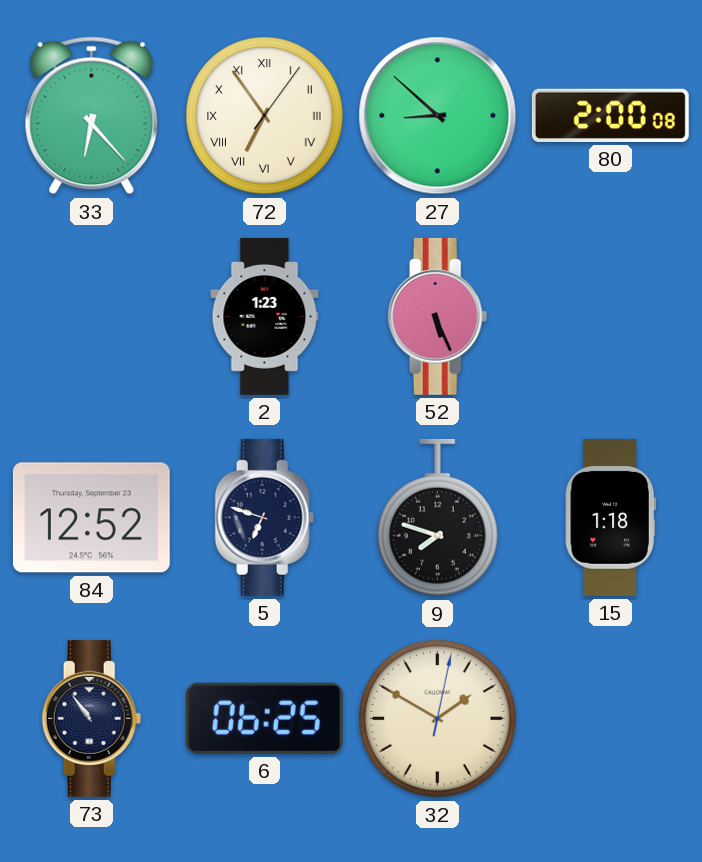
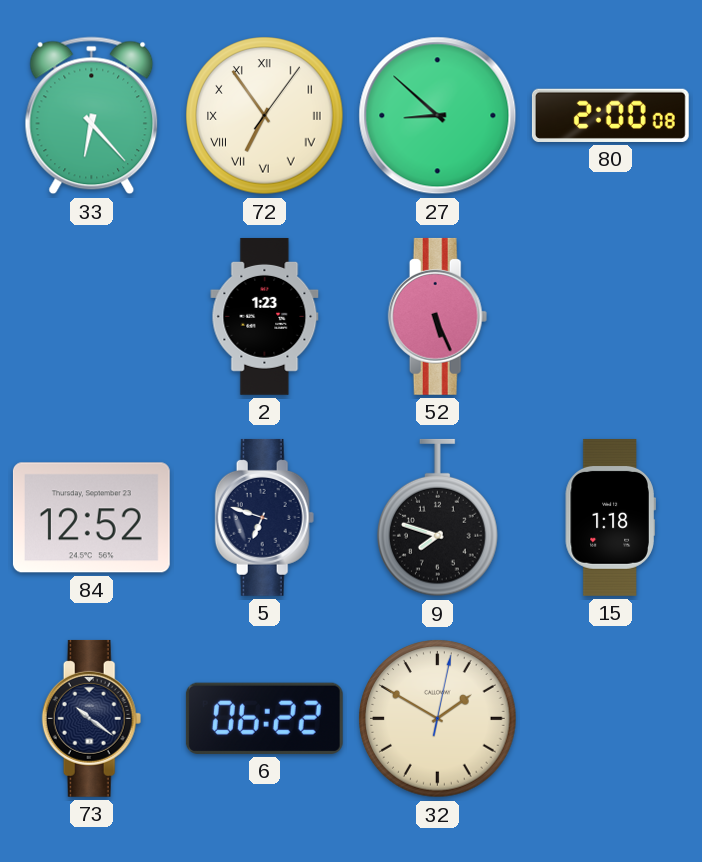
73: 10:54 -> 10:21
6: 06:25 -> 06:22
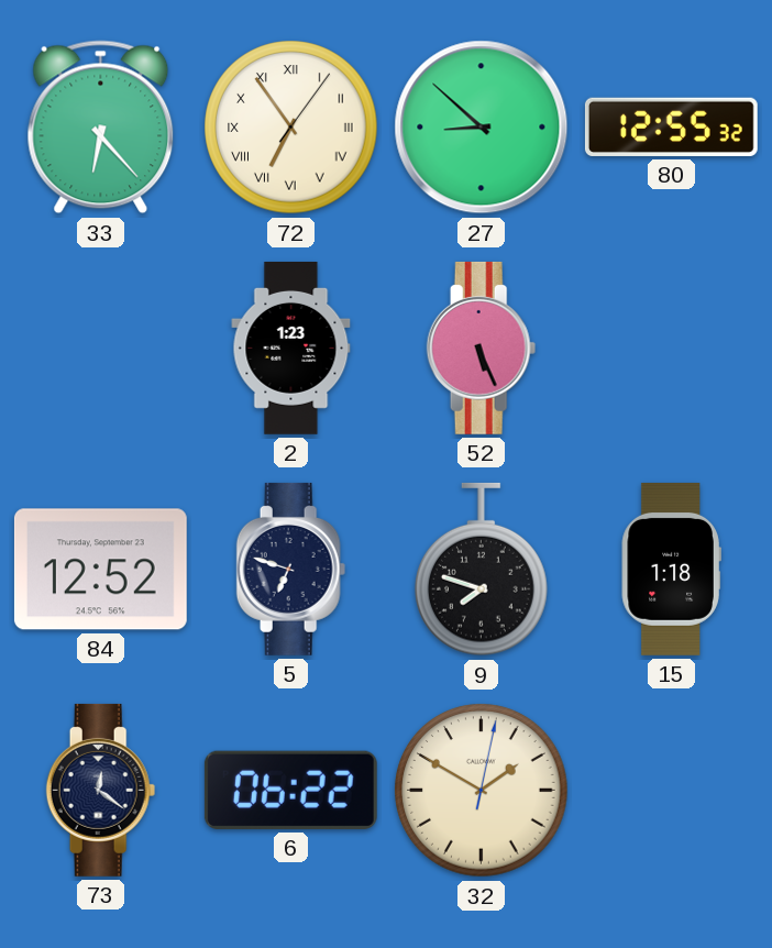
80: 2:00 -> 12:55
73: 10:21 -> 12:21
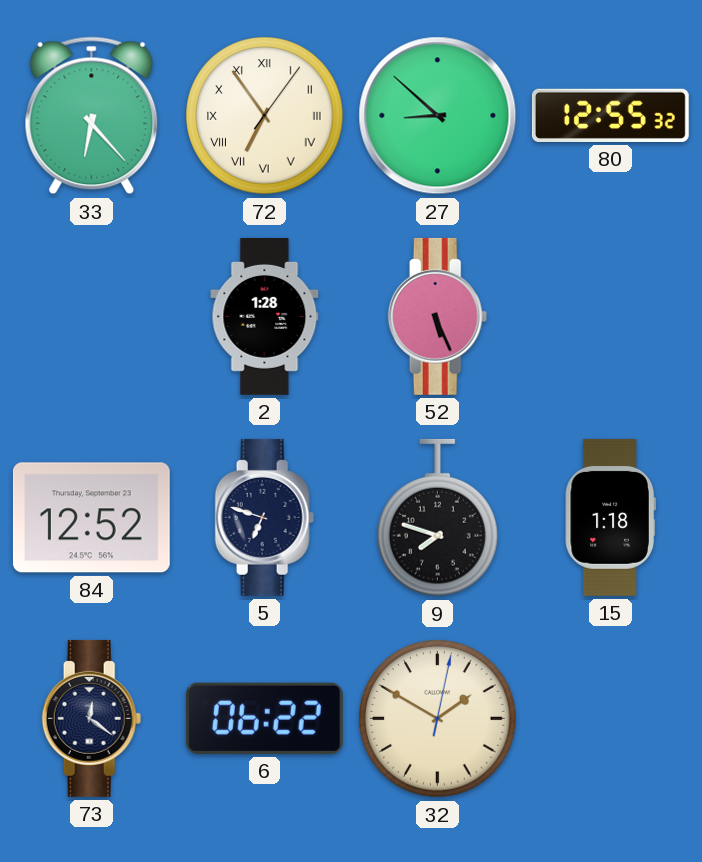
2: 1:23 -> 1:28
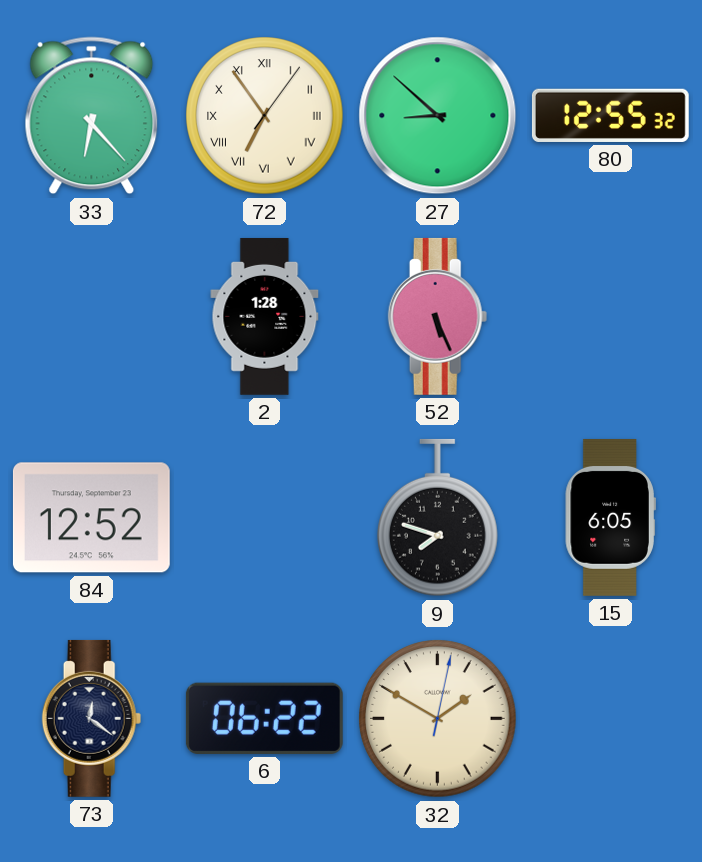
5: 6:48 -> none
15: 1:18 -> 6:05
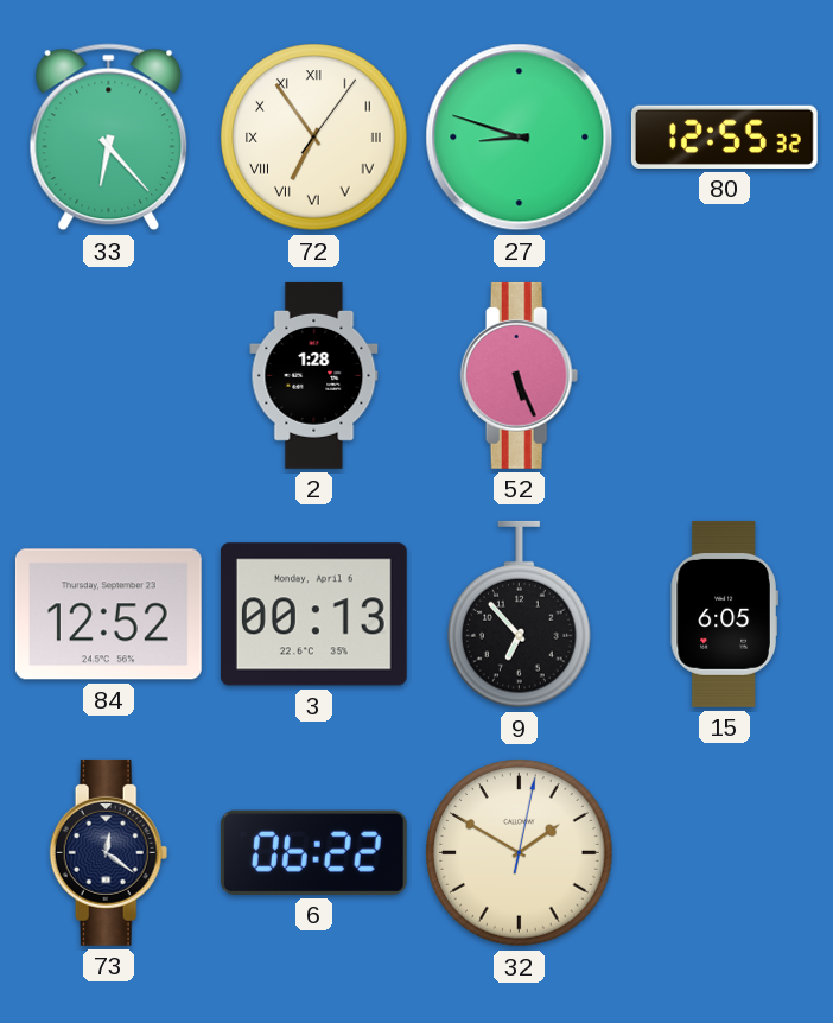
27: 8:52 -> 8:48
3: none -> 00:13
9: 7:48 -> 6:53
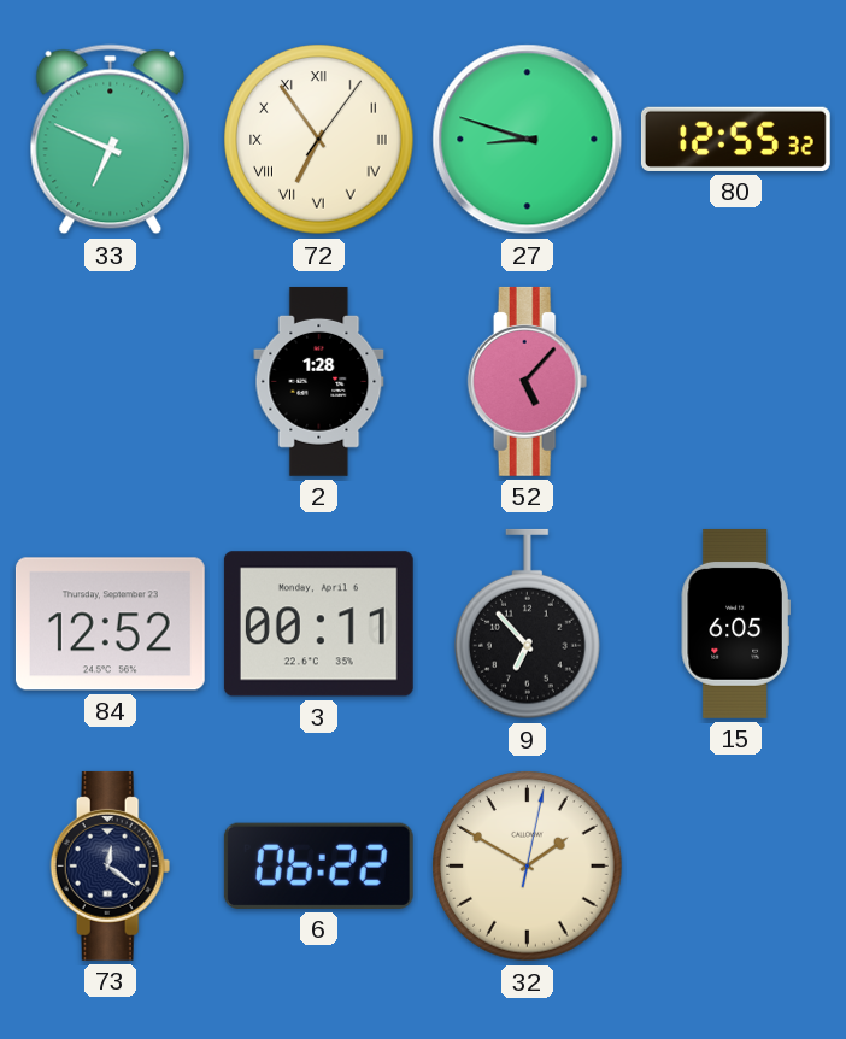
33: 6:23 -> 6:49
52: 5:26 -> 5:07
3: 00:13 -> 00:11
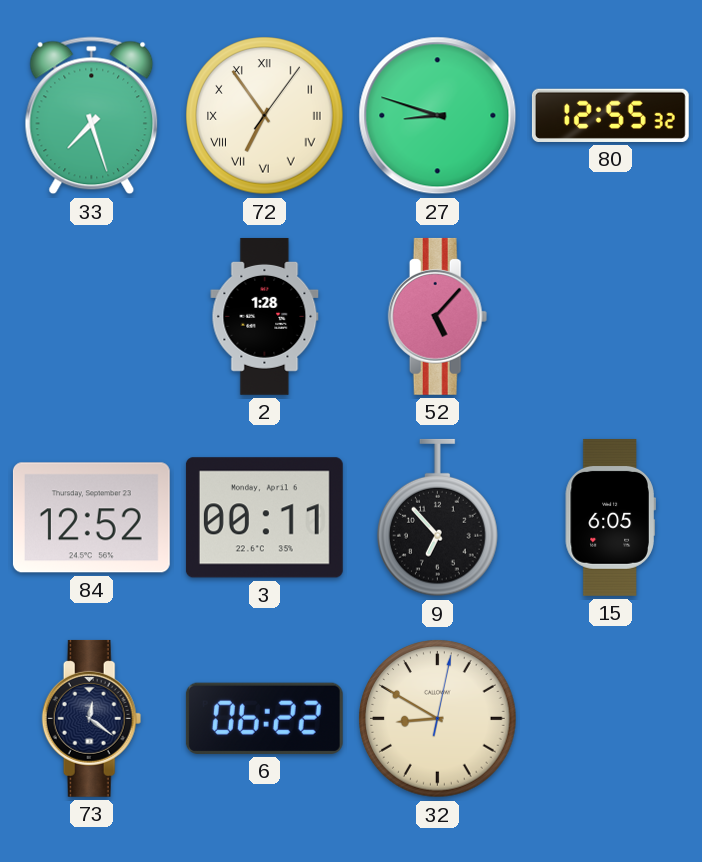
33: 6:49 -> 7:27
32: 1:50 -> 8:50
